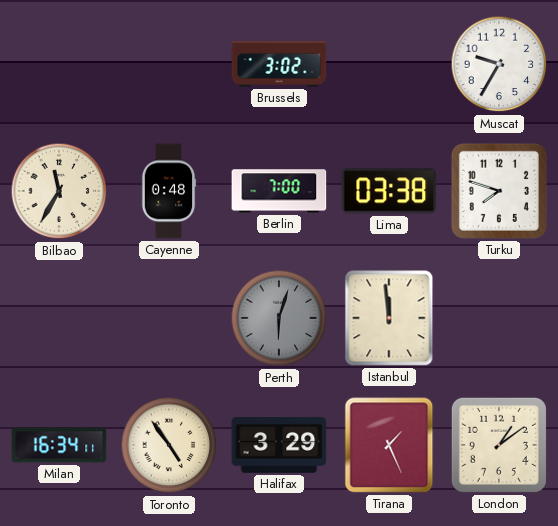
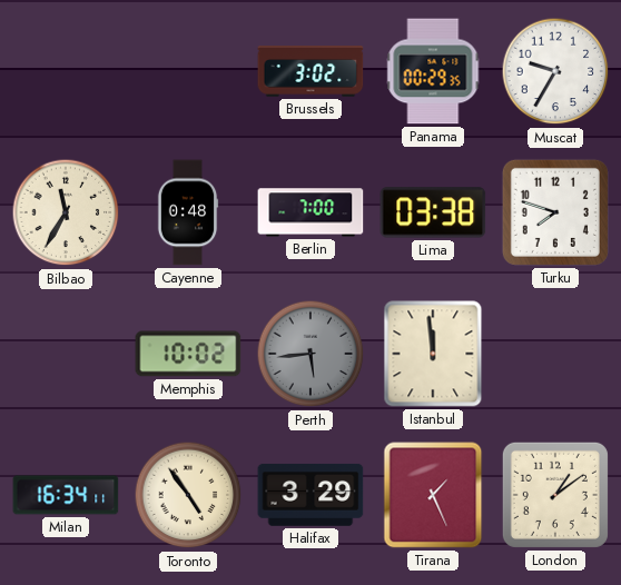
Panama: none -> 00:29
Memphis: none -> 10:02
Perth: 6:03 -> 5:44
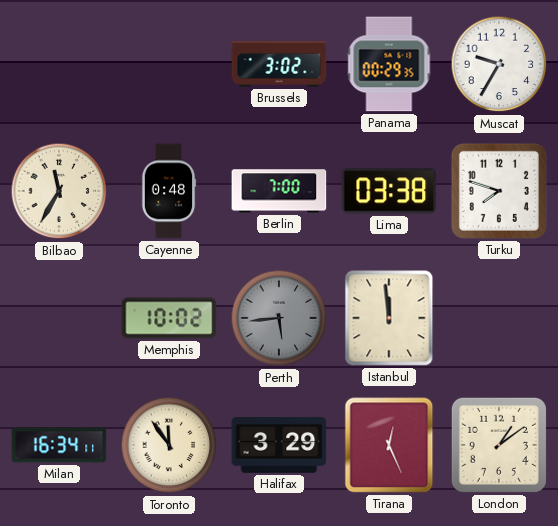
Toronto: 4:54 -> 11:54
Tirana: 1:26 -> 12:26
